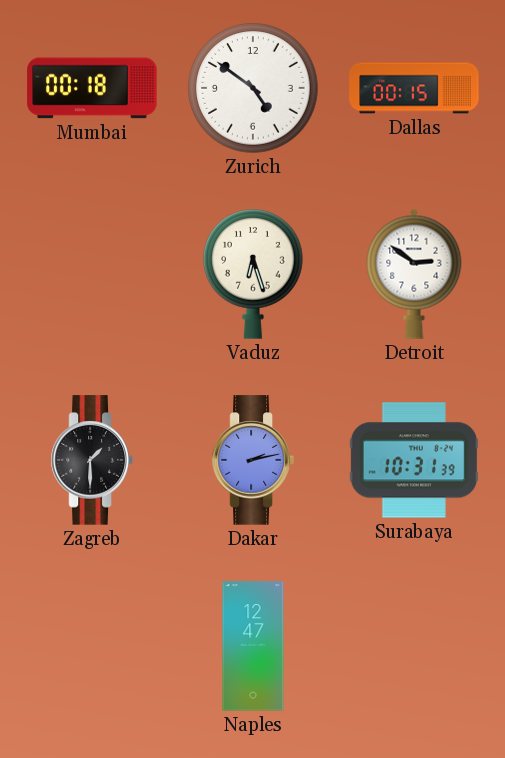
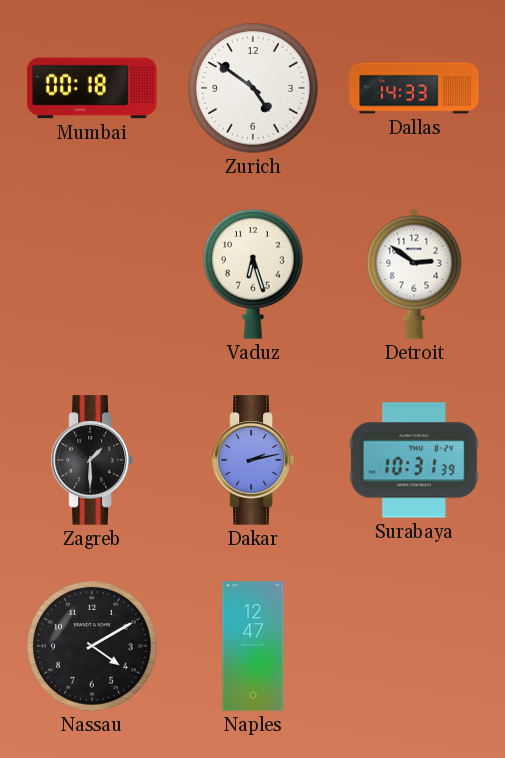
Dallas: 00:15 -> 14:33
Nassau: none -> 4:10
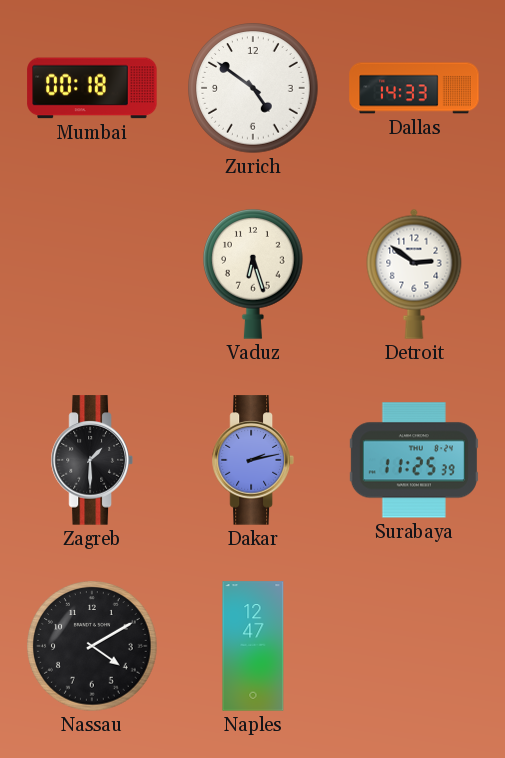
Surabaya: 10:31 -> 11:25
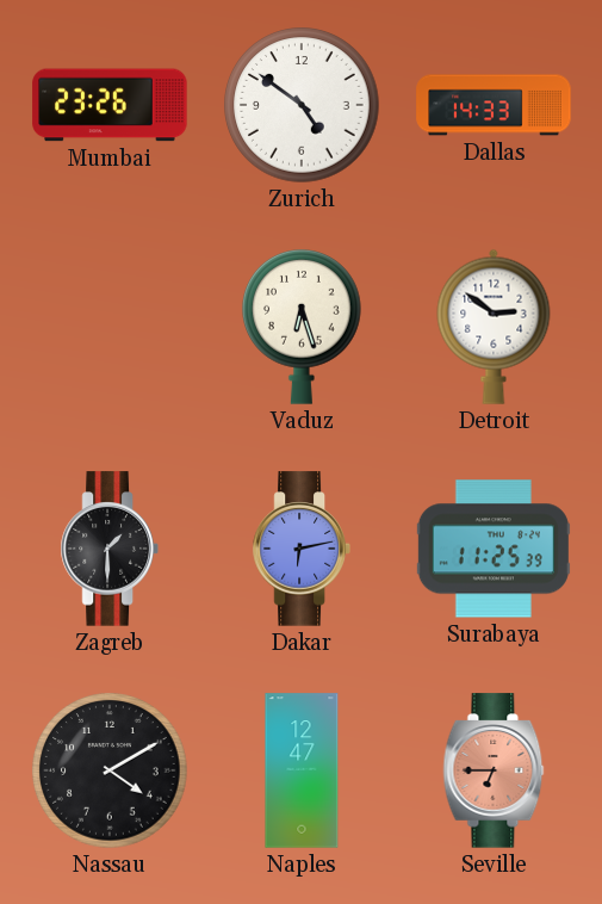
Mumbai: 00:18 -> 23:26
Dakar: 2:13 -> 6:13
Seville: none -> 6:45
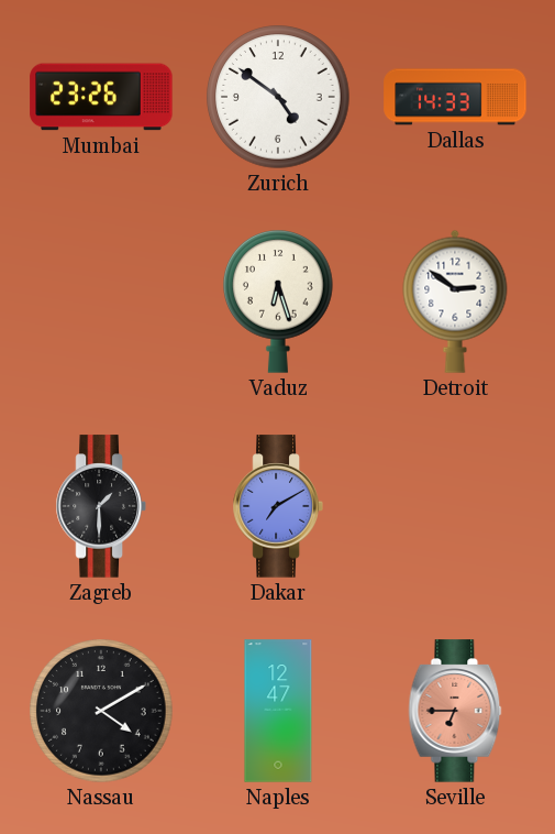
Dakar: 6:13 -> 7:10
Surabaya: 11:25 -> none
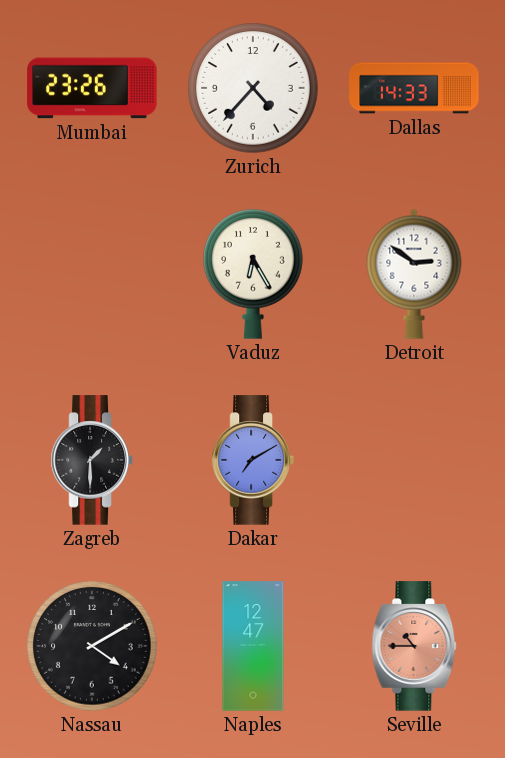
Zurich: 4:51 -> 4:37
Vaduz: 6:27 -> 6:25
Seville: 6:45 -> 10:45
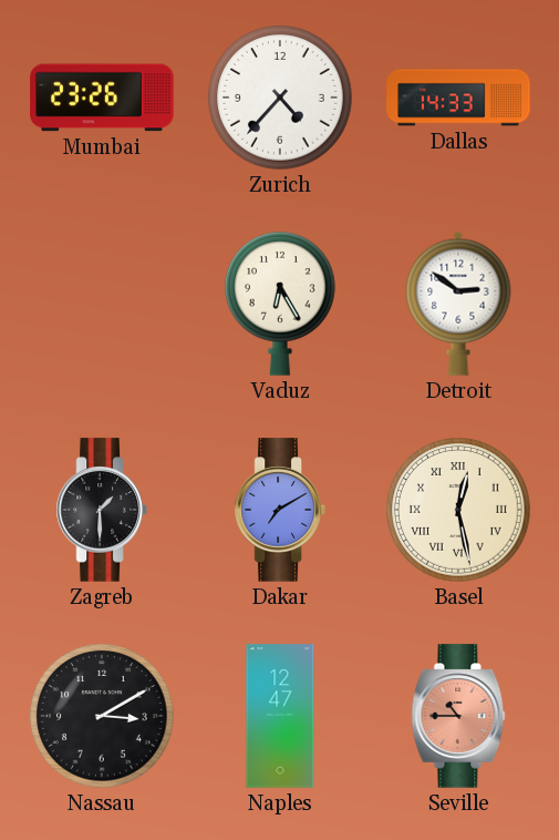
Basel: none -> 12:28
Nassau: 4:10 -> 3:10
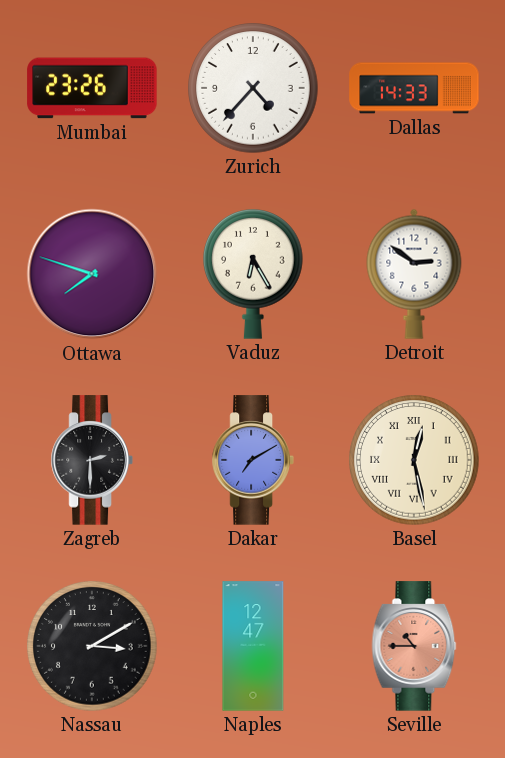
Ottawa: none -> 7:48
Zagreb: 1:30 -> 2:30
